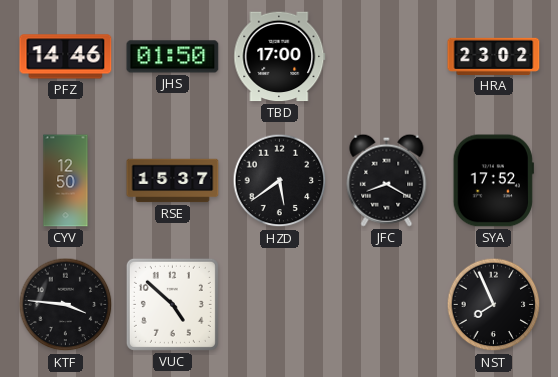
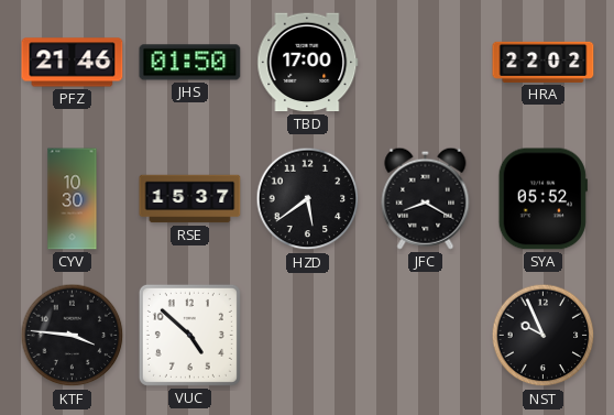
PFZ: 14:46 -> 21:46
HRA: 23:02 -> 22:02
CYV: 12:50 -> 10:30
SYA: 17:52 -> 05:52
NST: 7:56 -> 9:56
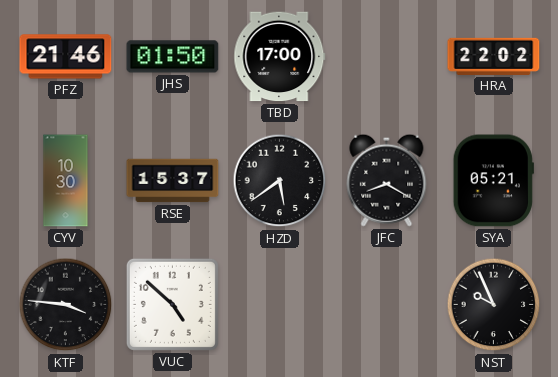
SYA: 05:52 -> 05:21
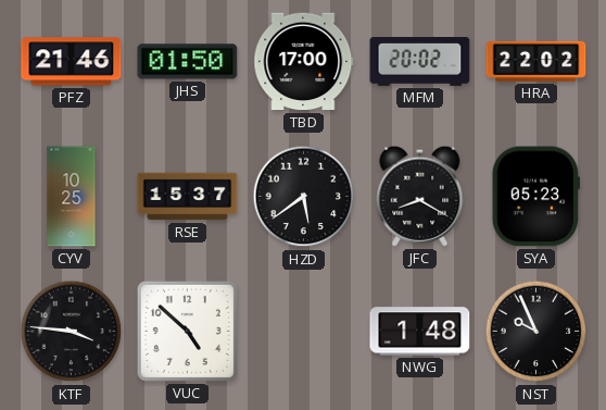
MFM: none -> 20:02
CYV: 10:30 -> 10:25
SYA: 05:21 -> 05:23
NWG: none -> 1:48
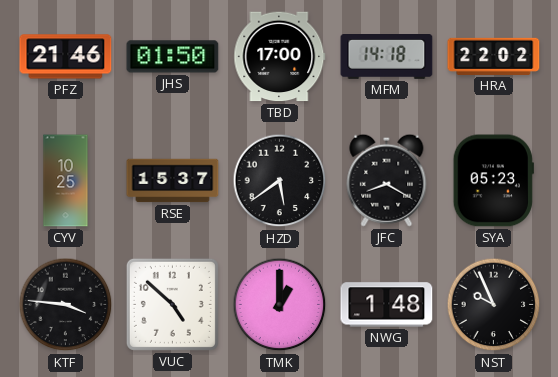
MFM: 20:02 -> 14:18
TMK: none -> 1:00
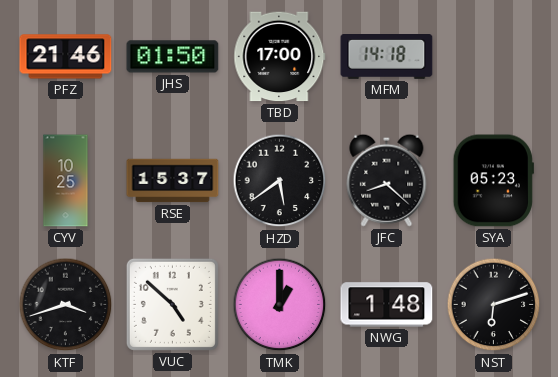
HRA: 22:02 -> none
JFC: 8:20 -> 8:22
KTF: 3:46 -> 3:42
NST: 9:56 -> 6:12
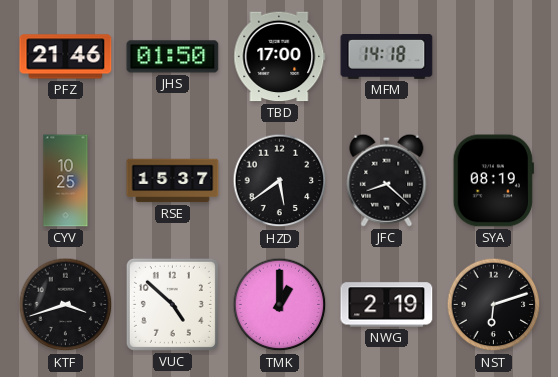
SYA: 05:23 -> 08:19
NWG: 1:48 -> 2:19
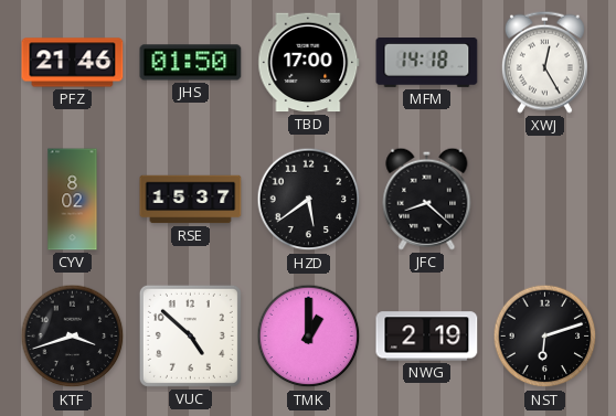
XWJ: none -> 12:25
CYV: 10:25 -> 8:02
SYA: 08:19 -> none
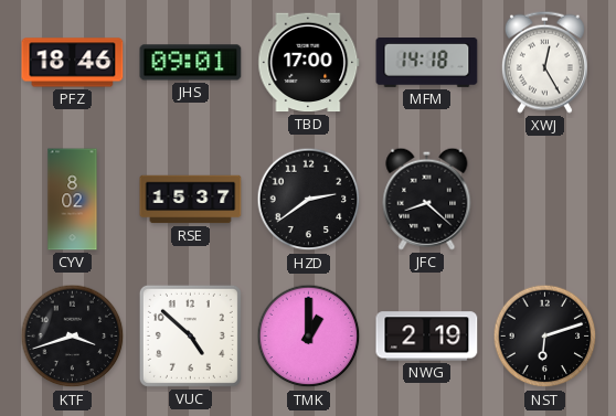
PFZ: 21:46 -> 18:46
JHS: 01:50 -> 09:01
HZD: 5:39 -> 2:39
